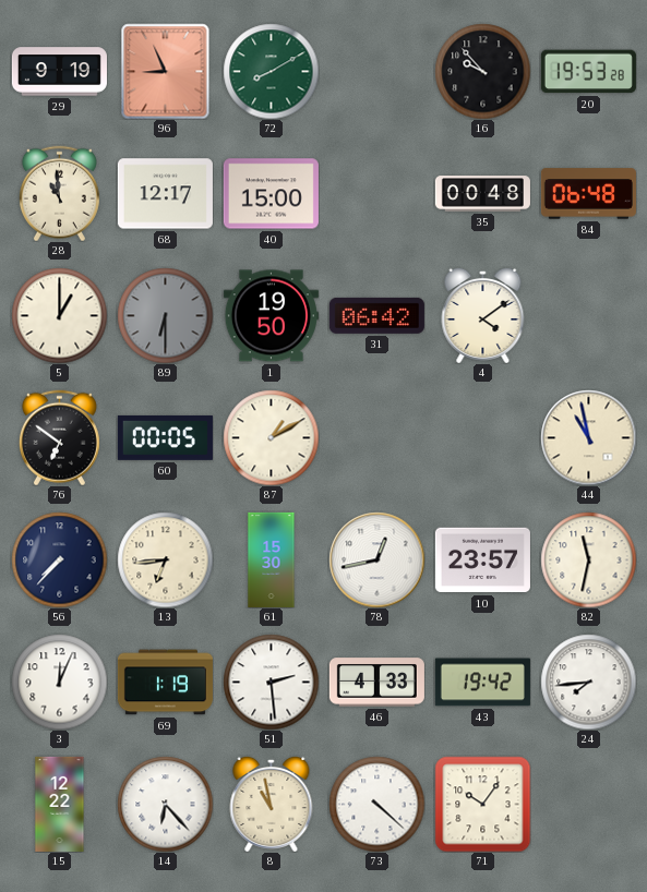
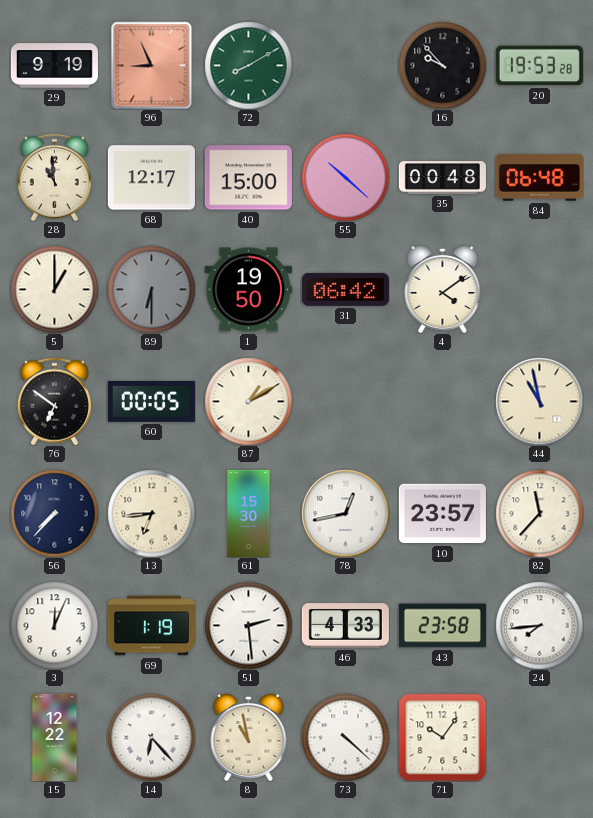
55: none -> 10:22
82: 11:32 -> 11:37
43: 19:42 -> 23:58
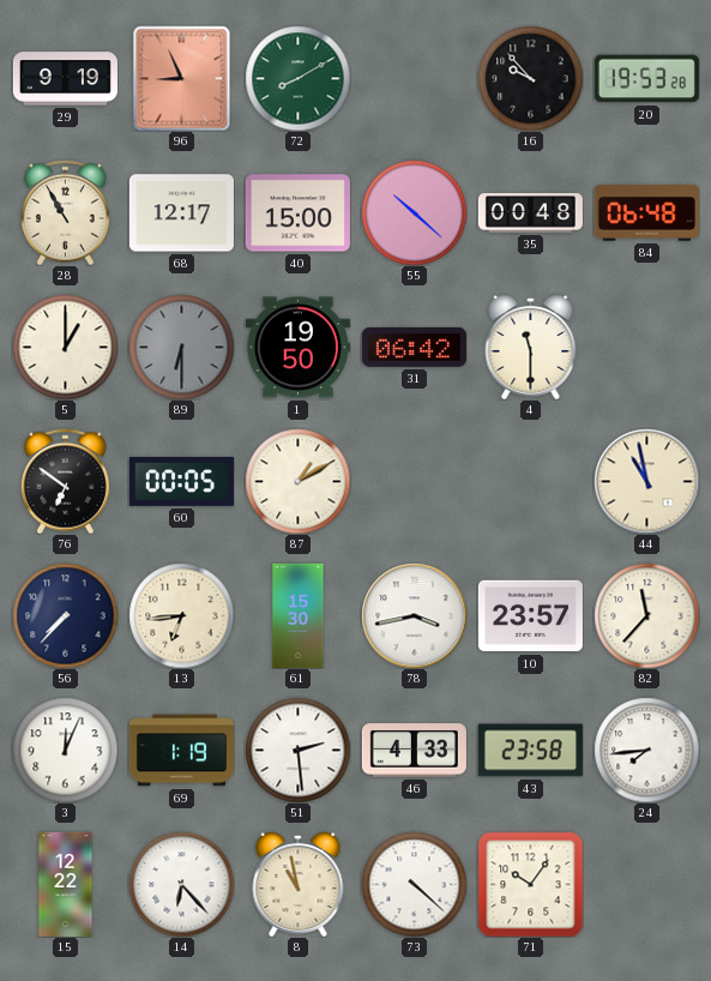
28: 10:59 -> 10:55
4: 4:09 -> 11:30
78: 12:43 -> 3:43
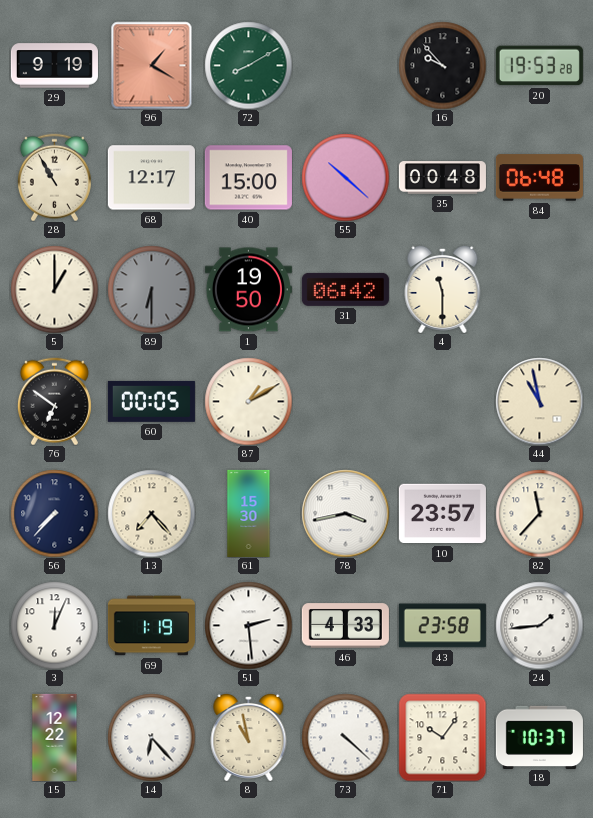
96: 8:56 -> 1:20
13: 6:44 -> 7:23
24: 7:44 -> 1:44
18: none -> 10:37
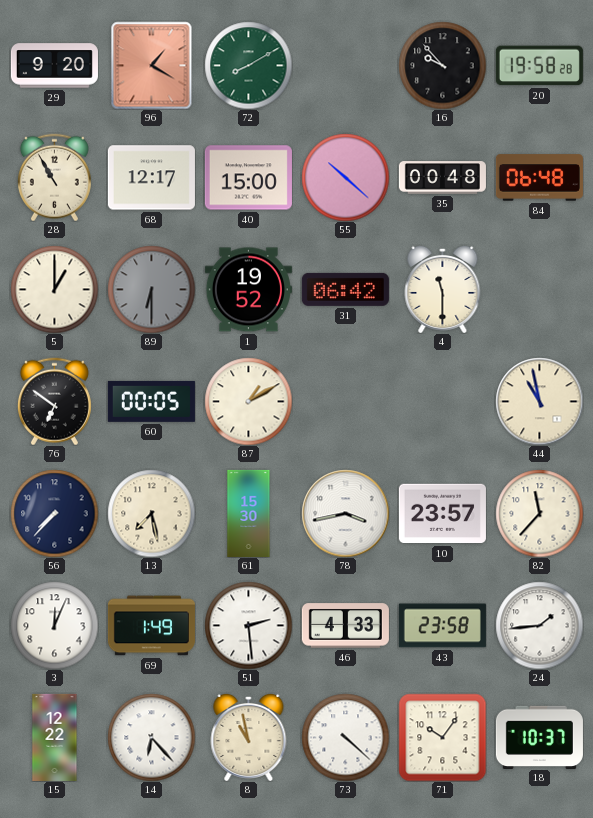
29: 9:19 -> 9:20
20: 19:53 -> 19:58
1: 19:50 -> 19:52
13: 7:23 -> 7:28
69: 1:19 -> 1:49
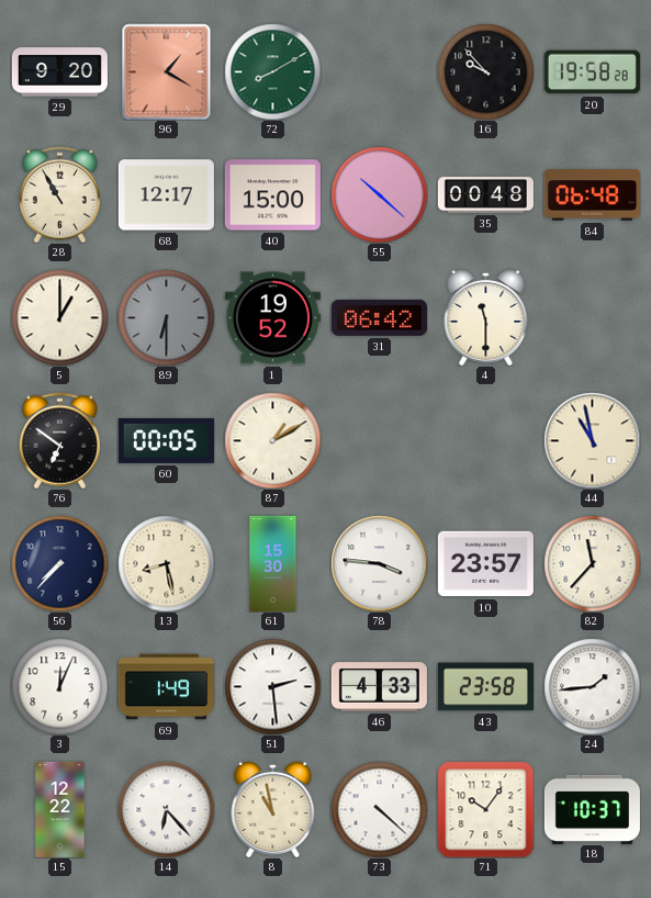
13: 7:28 -> 8:28
78: 3:43 -> 3:46
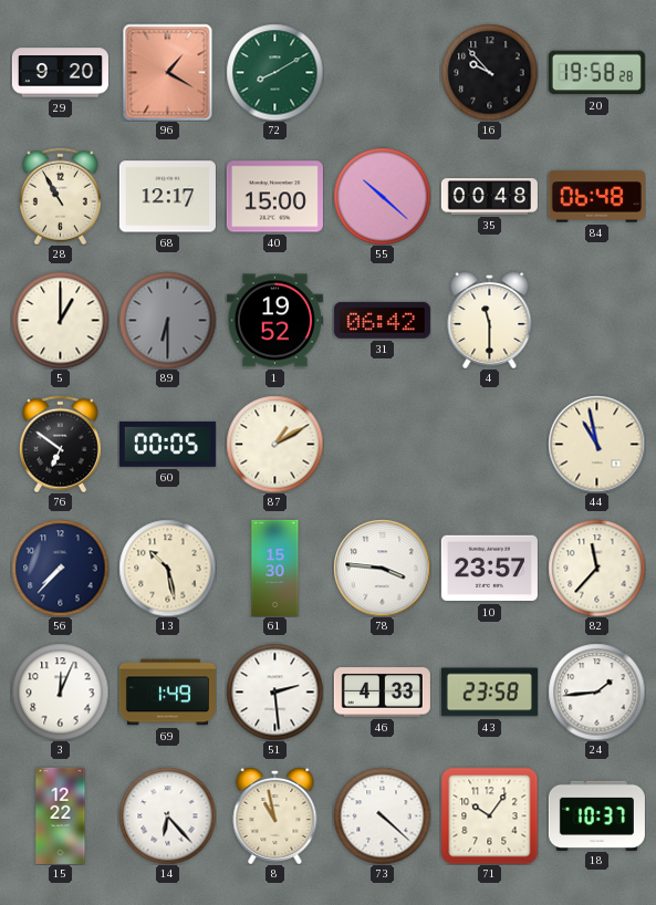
13: 8:28 -> 10:28
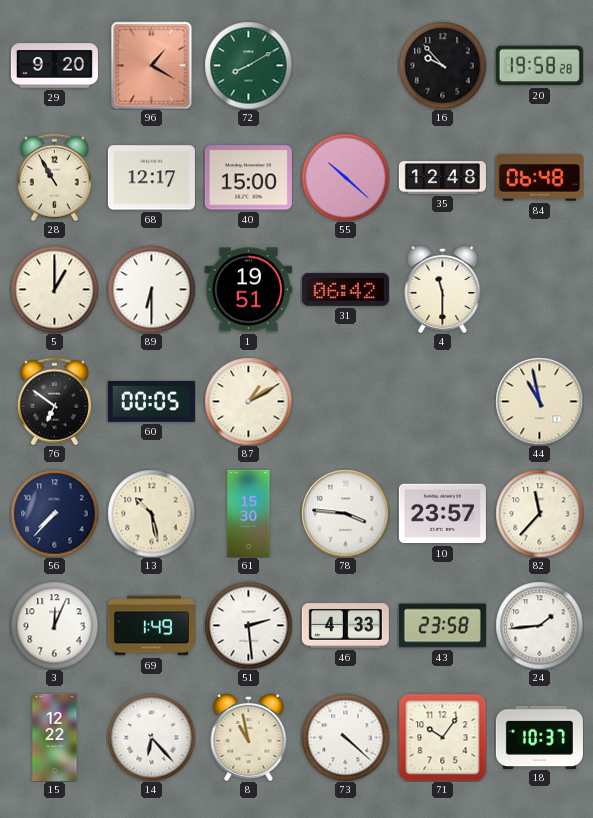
35: 00:48 -> 12:48
89 dial: grey -> white
1: 19:52 -> 19:51
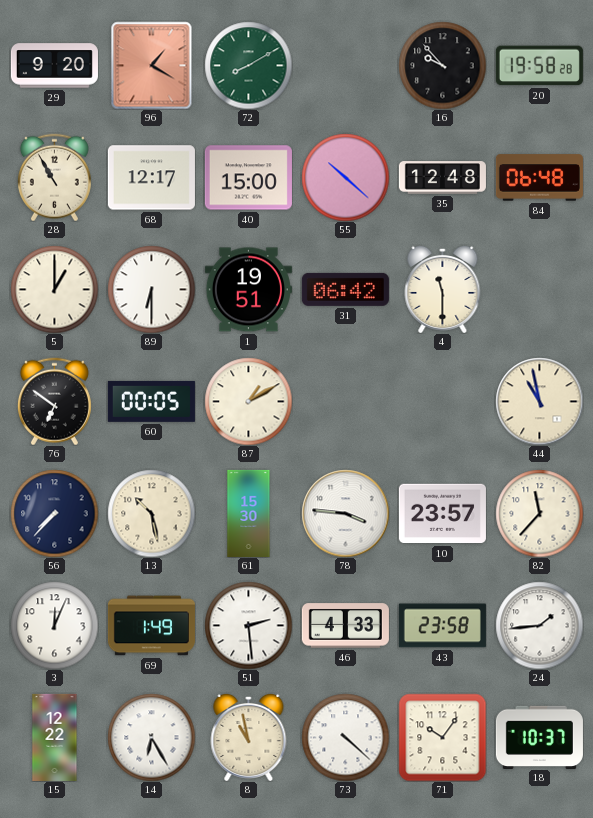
14: 6:23 -> 6:25
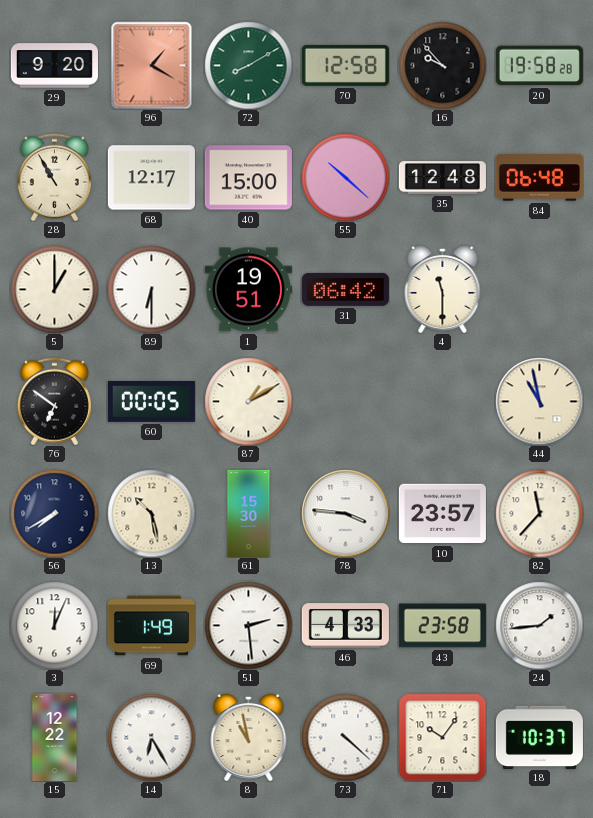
70: none -> 12:58
56: 7:37 -> 7:40
